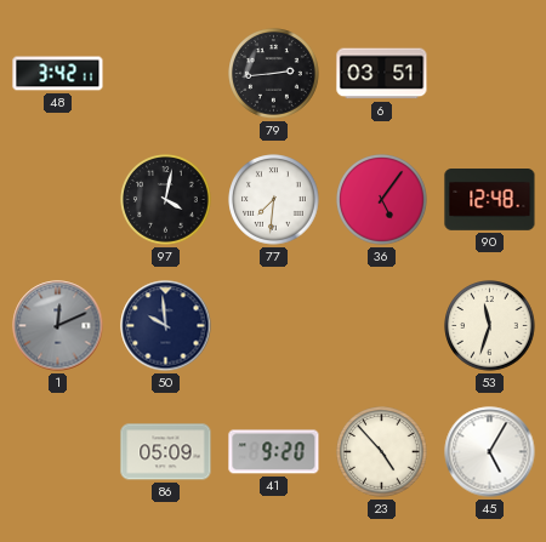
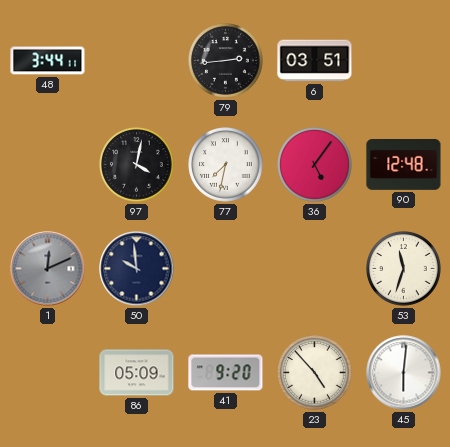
48: 3:42 -> 3:44
77: 7:31 -> 7:32
45: 5:05 -> 6:01
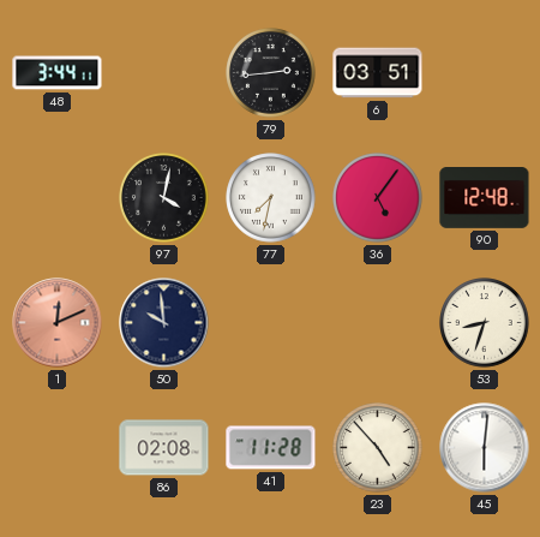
1 dial: grey -> salmon
53: 11:33 -> 8:33
86: 05:09 -> 02:08
41: 9:20 -> 11:28
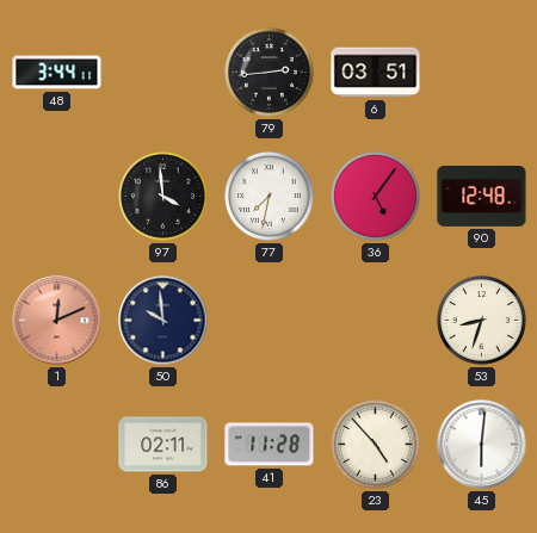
97: 4:02 -> 3:59
86: 02:08 -> 02:11
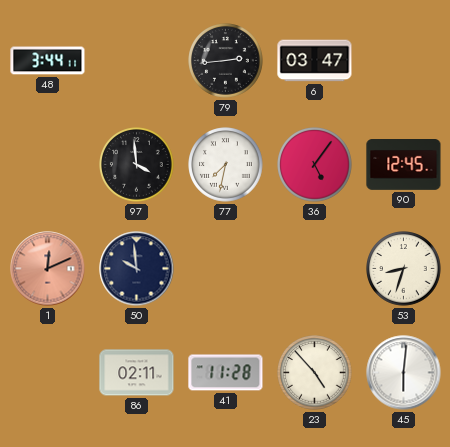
6: 03:51 -> 03:47
90: 12:48 -> 12:45
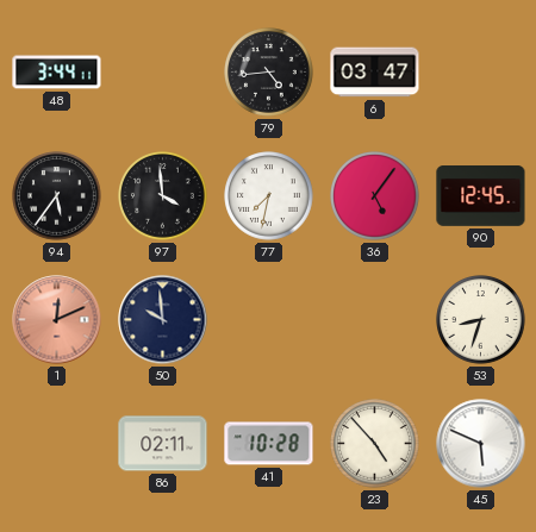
79: 2:44 -> 4:44
94: none -> 5:36
41: 11:28 -> 10:28
45: 6:01 -> 5:49
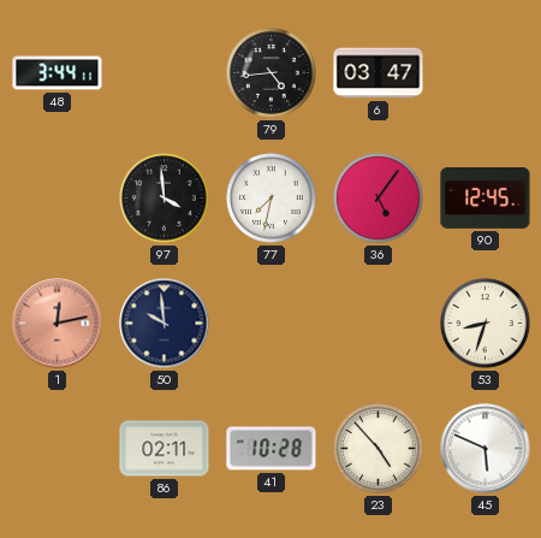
94: 5:36 -> none
1: 12:11 -> 12:13
